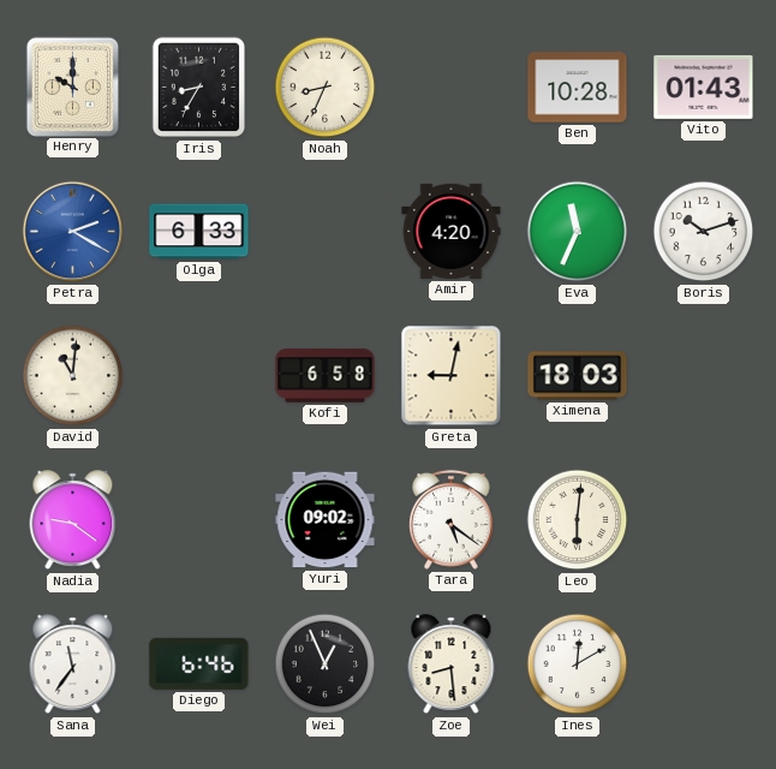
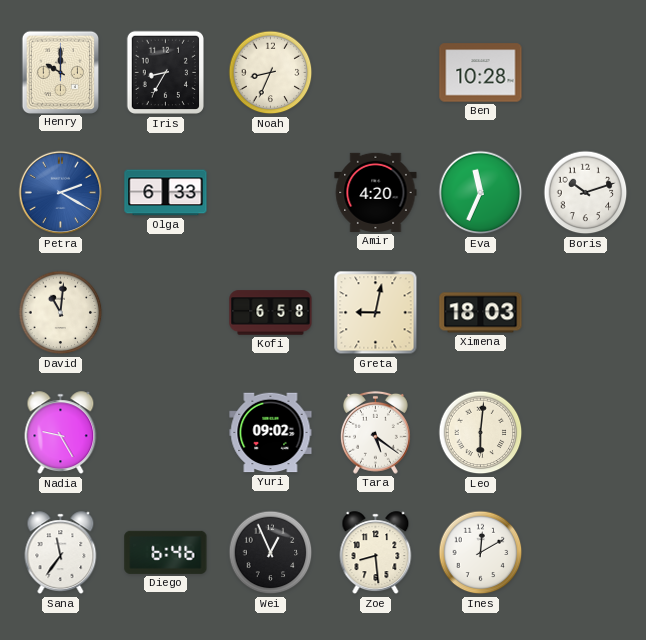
Vito: 01:43 -> none
Nadia: 9:21 -> 9:25
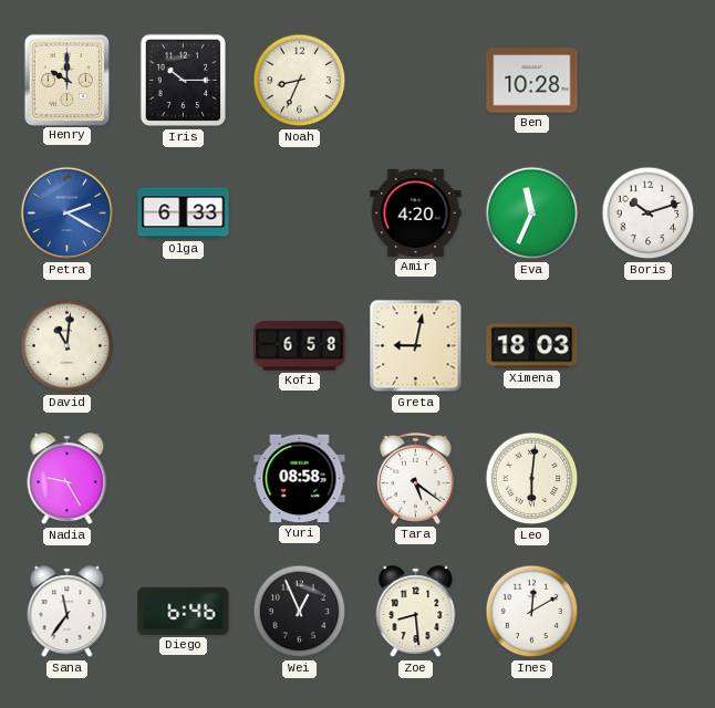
Iris: 8:35 -> 10:15
Yuri: 09:02 -> 08:58
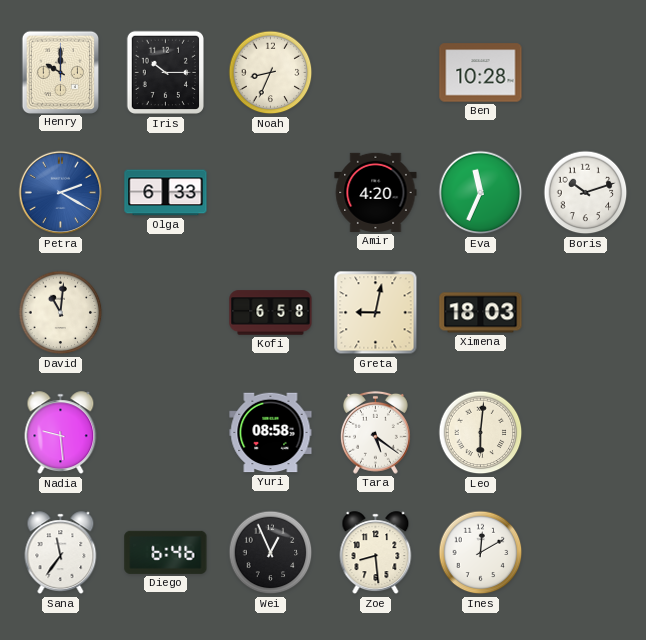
Nadia: 9:25 -> 9:29
